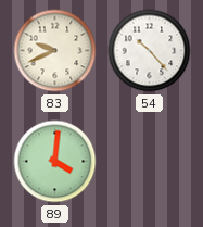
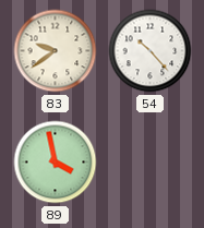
83: 9:41 -> 9:39
89: 4:01 -> 3:58
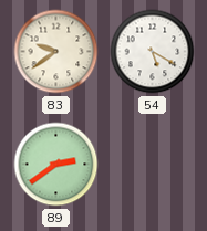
54: 10:23 -> 5:20
89: 3:58 -> 2:39
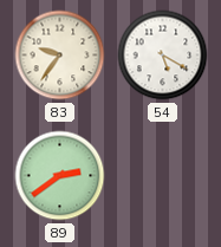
83: 9:39 -> 9:36
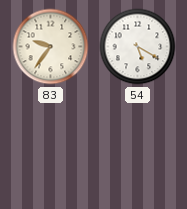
89: 2:39 -> none
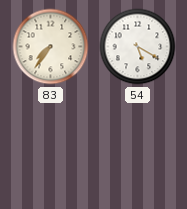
83: 9:36 -> 7:36
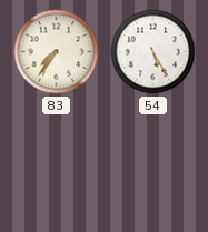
54: 5:20 -> 5:25
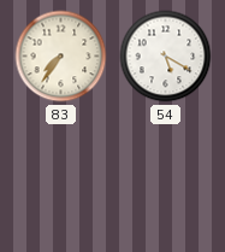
54: 5:25 -> 5:20
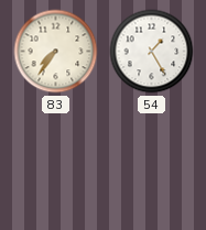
54: 5:20 -> 1:25
